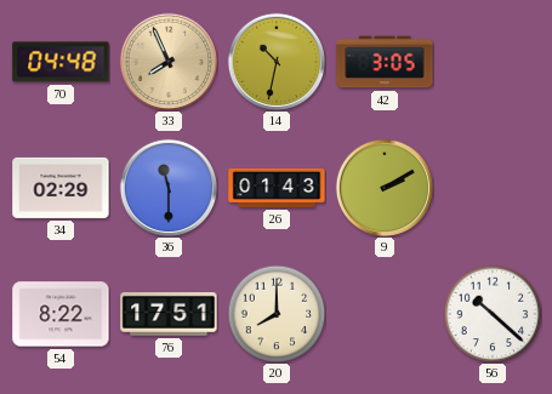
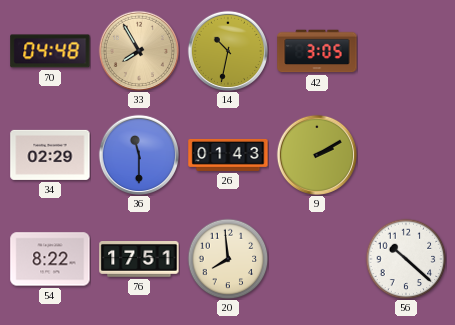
33: 7:56 -> 7:55
20: 8:00 -> 7:59
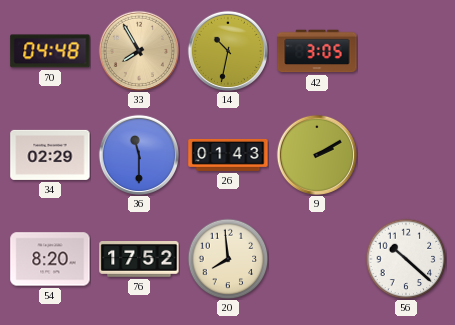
54: 8:22 -> 8:20
76: 17:51 -> 17:52
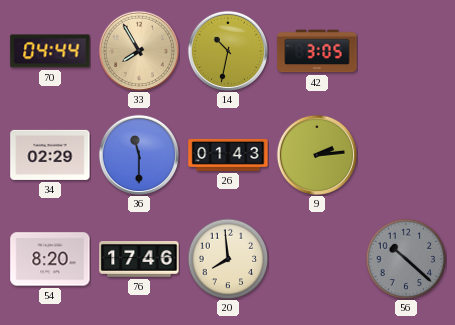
70: 04:48 -> 04:44
9: 2:10 -> 2:14
76: 17:52 -> 17:46
56 dial: white -> grey
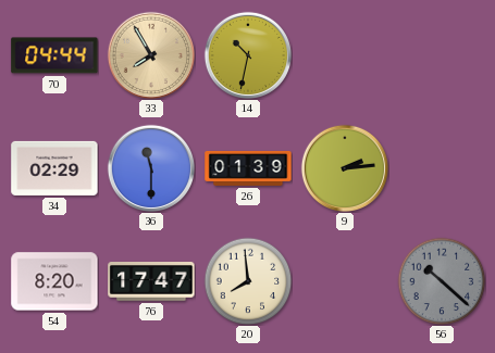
42: 3:05 -> none
26: 01:43 -> 01:39
76: 17:46 -> 17:47
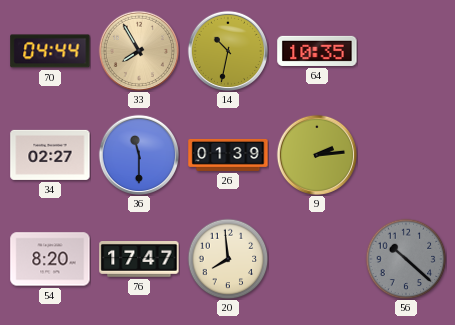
64: none -> 10:35
34: 02:29 -> 02:27
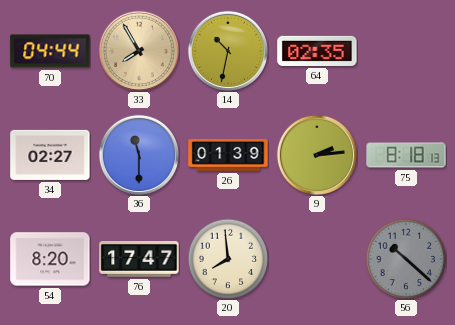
64: 10:35 -> 02:35
75: none -> 8:18
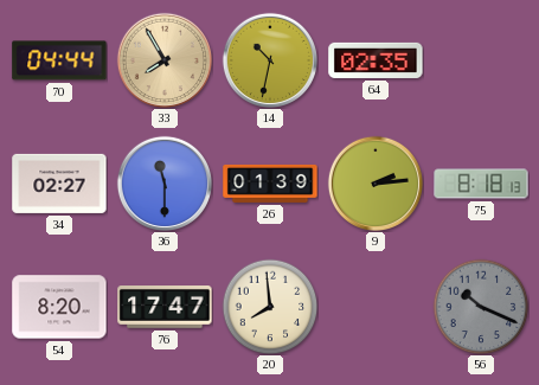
56: 10:22 -> 10:19
